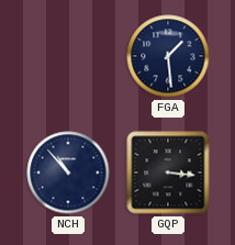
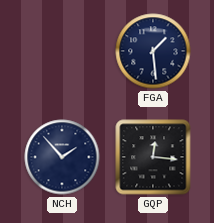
NCH: 10:53 -> 1:53
GQP: 3:16 -> 12:16
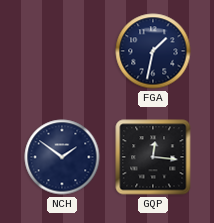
FGA: 1:29 -> 1:32
NCH: 1:53 -> 1:51
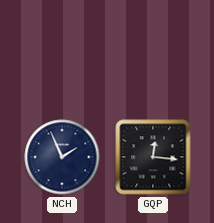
FGA: 1:32 -> none
NCH: 1:51 -> 1:56
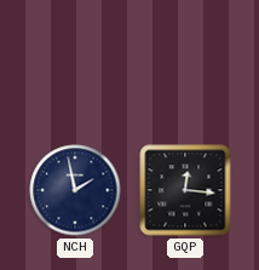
NCH: 1:56 -> 1:58
